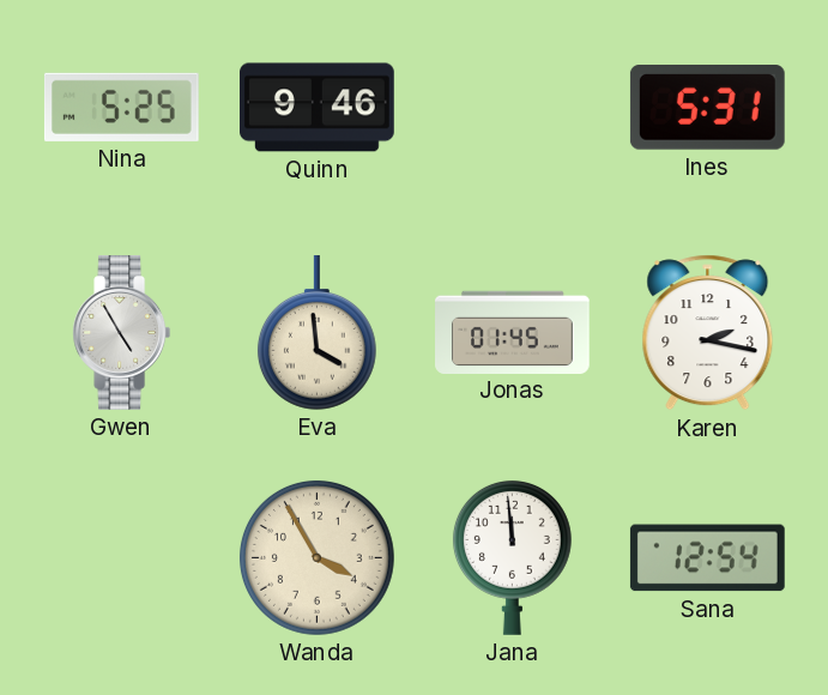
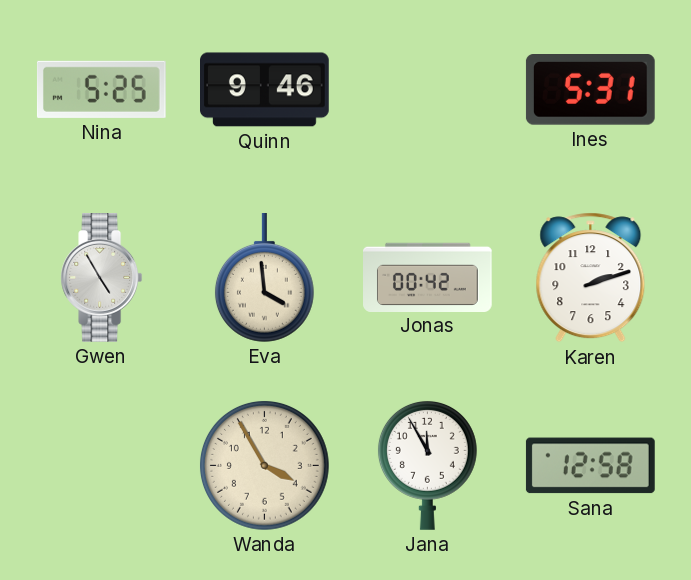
Jonas: 01:45 -> 00:42
Karen: 2:17 -> 2:12
Jana: 11:59 -> 11:55
Sana: 12:54 -> 12:58
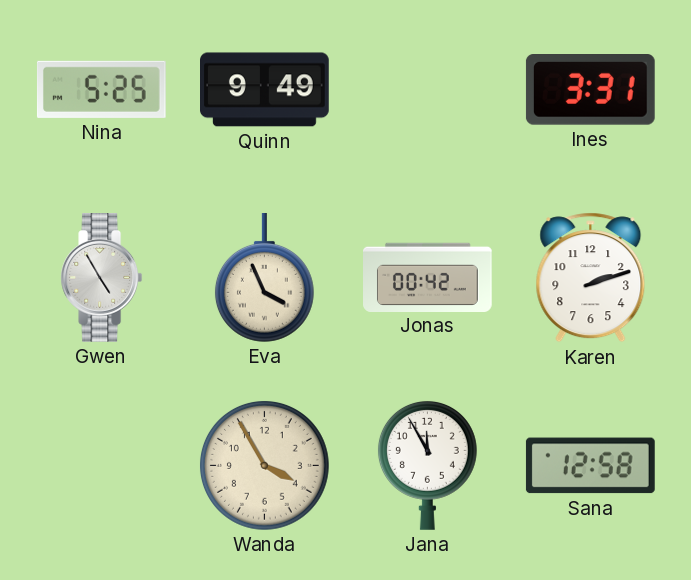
Quinn: 9:46 -> 9:49
Ines: 5:31 -> 3:31
Eva: 3:59 -> 3:56
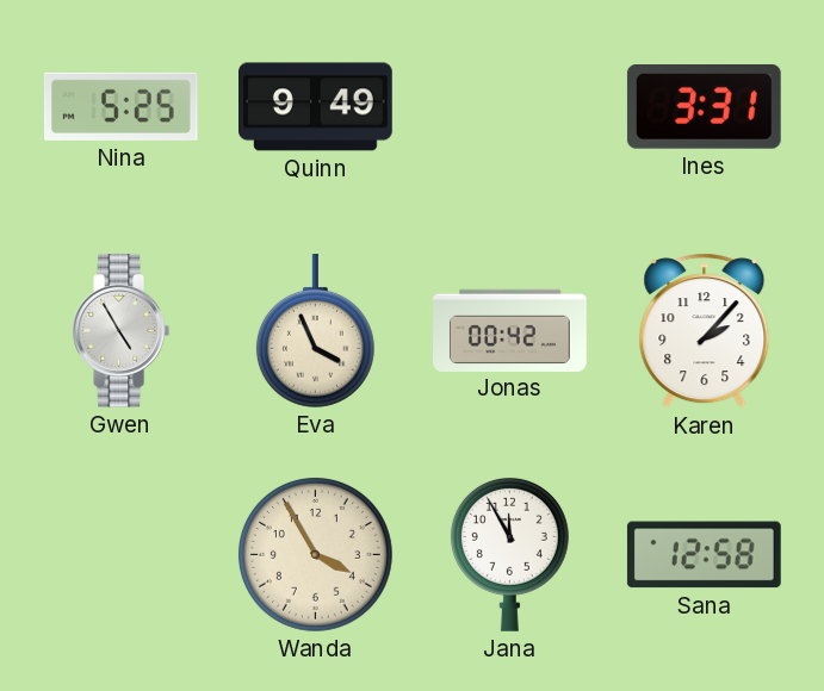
Karen: 2:12 -> 2:07
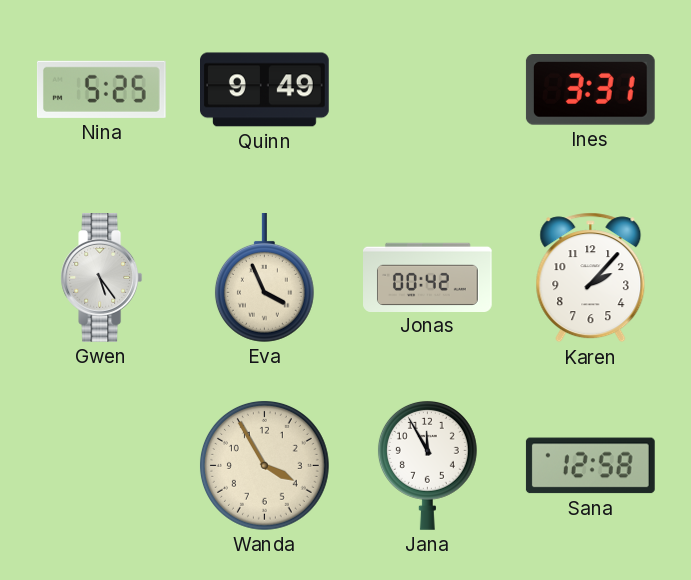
Gwen: 4:55 -> 5:24
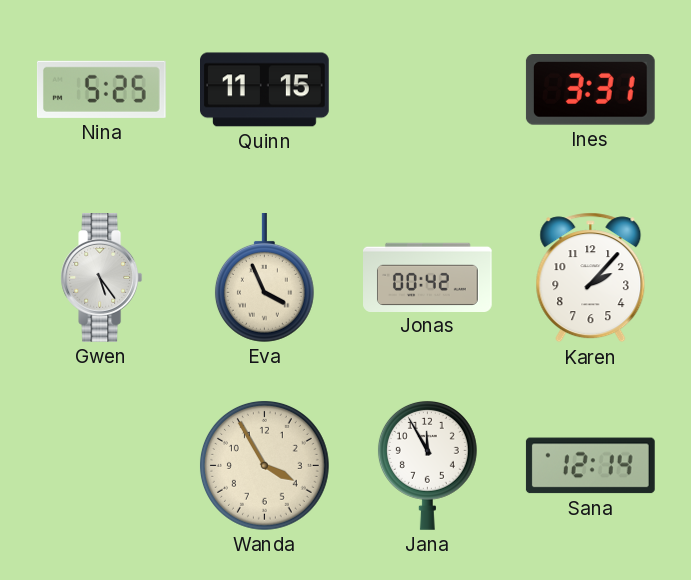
Quinn: 9:49 -> 11:15
Sana: 12:58 -> 12:14
